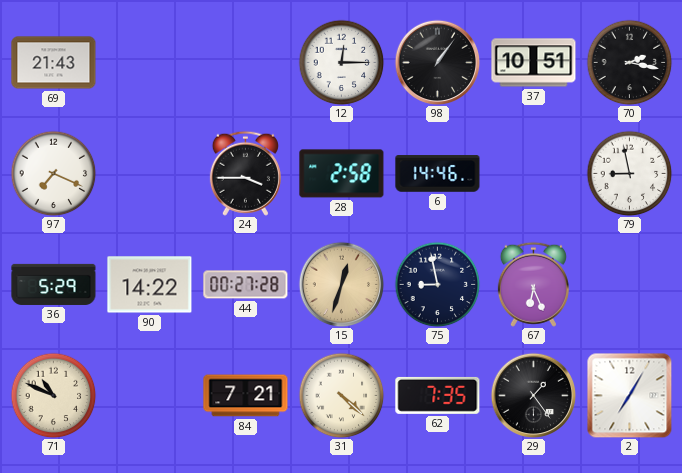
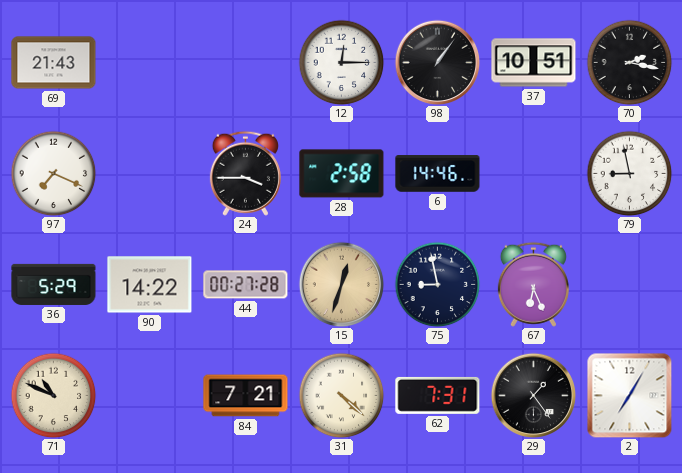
62: 7:35 -> 7:31
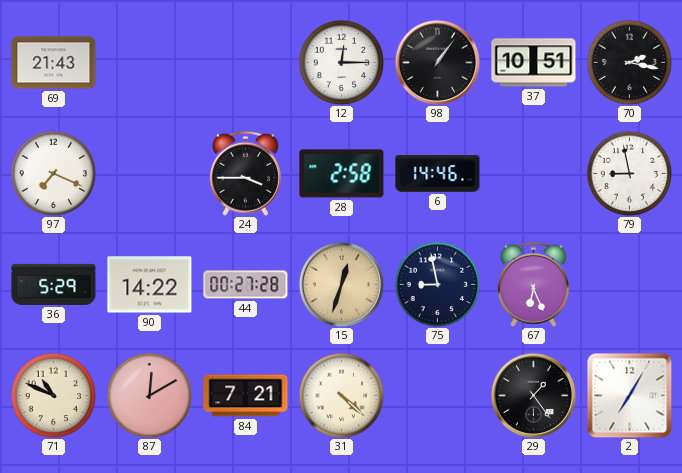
87: none -> 12:10
62: 7:31 -> none
